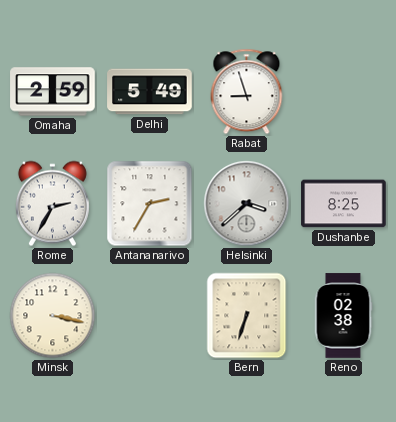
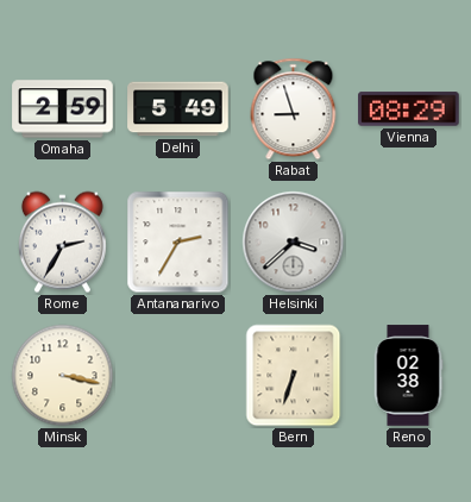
Vienna: none -> 08:29
Dushanbe: 8:25 -> none
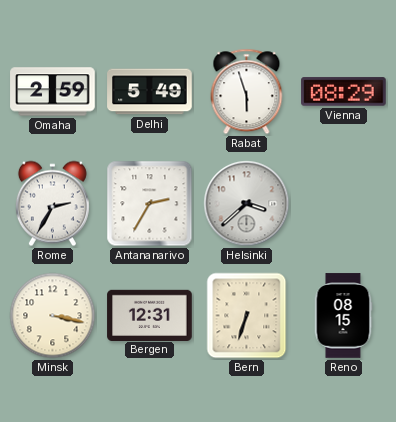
Rabat: 8:57 -> 5:57
Bergen: none -> 12:31
Reno: 02:38 -> 08:15
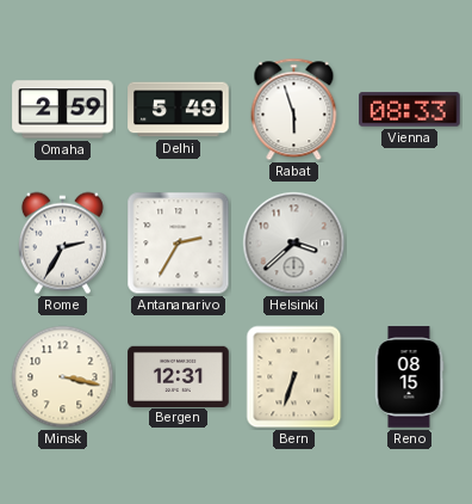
Vienna: 08:29 -> 08:33
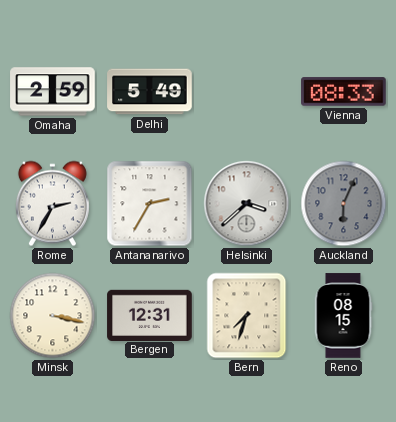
Rabat: 5:57 -> none
Auckland: none -> 6:04
Bern: 6:33 -> 7:33
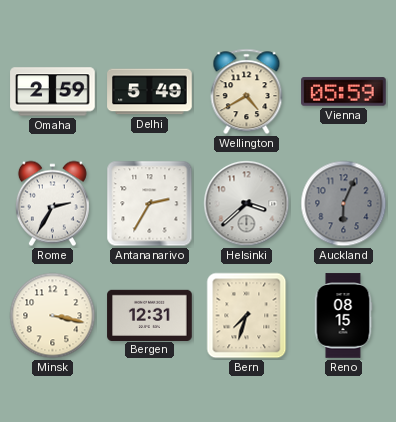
Wellington: none -> 4:40
Vienna: 08:33 -> 05:59
